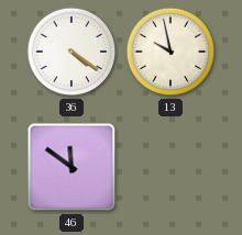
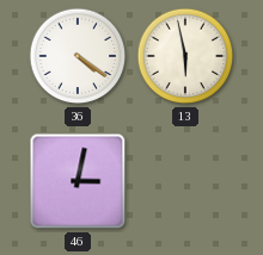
13: 9:58 -> 5:58
46: 11:51 -> 3:02
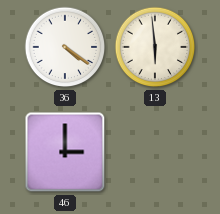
13: 5:58 -> 5:59
46: 3:02 -> 3:00
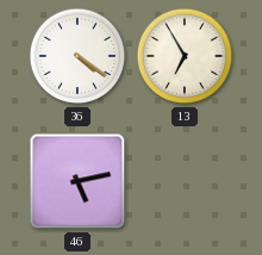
13: 5:59 -> 6:55
46: 3:00 -> 5:13
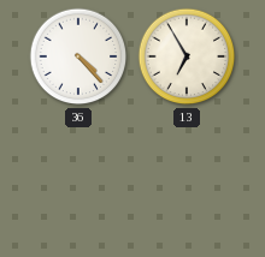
36: 4:21 -> 4:23
46: 5:13 -> none
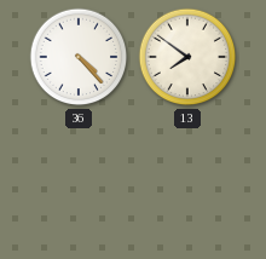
13: 6:55 -> 7:51
